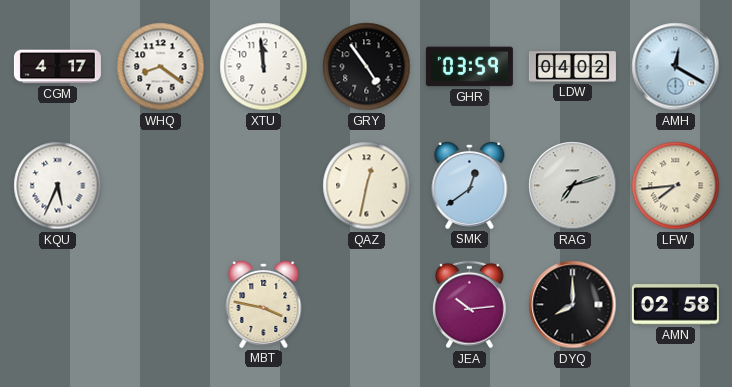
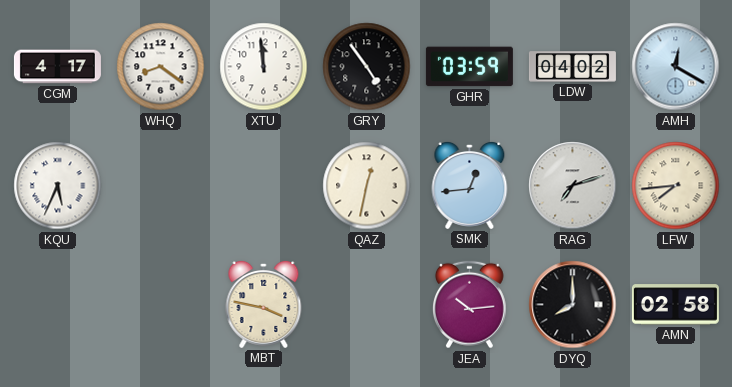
SMK: 12:39 -> 12:44
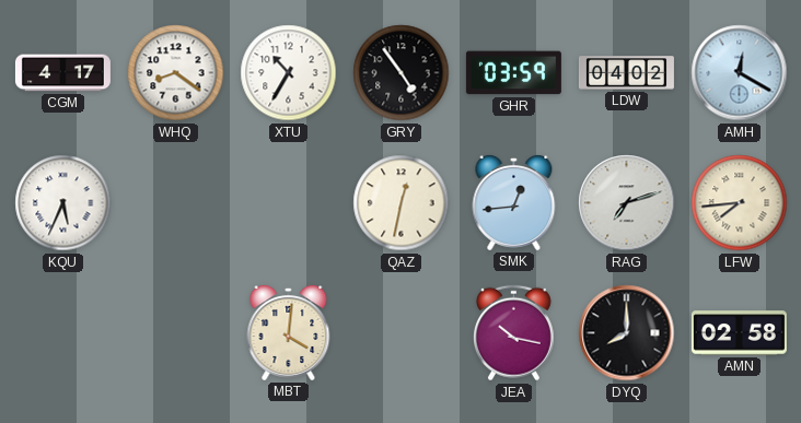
XTU: 11:59 -> 10:35
MBT: 3:47 -> 4:01
JEA: 10:14 -> 10:17
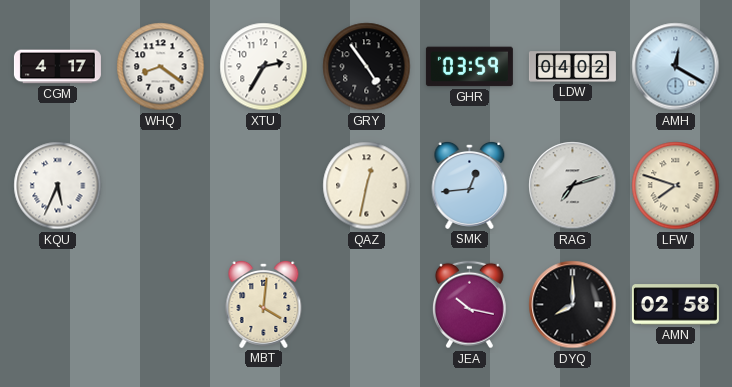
XTU: 10:35 -> 2:35
LFW: 7:44 -> 7:48
